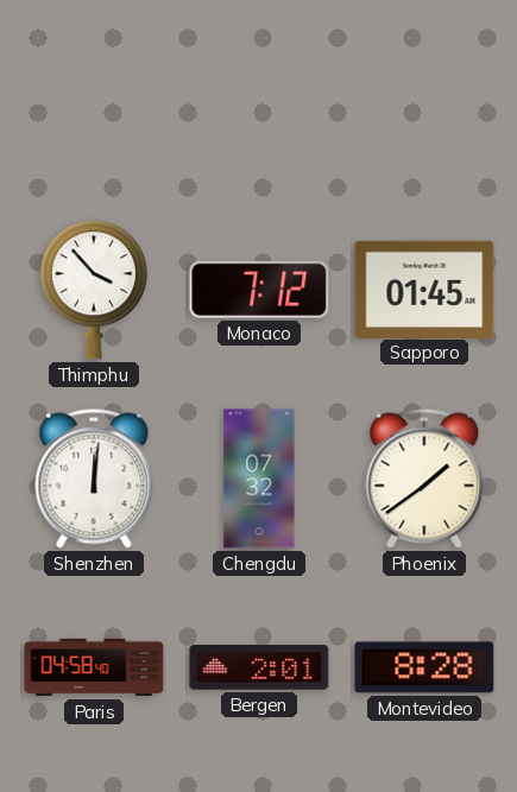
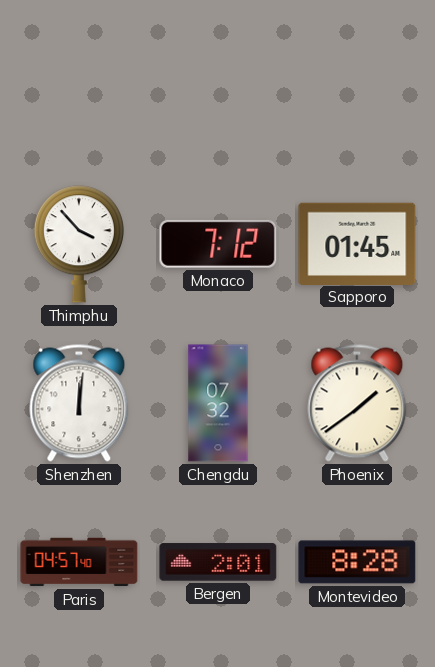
Paris: 04:58 -> 04:57
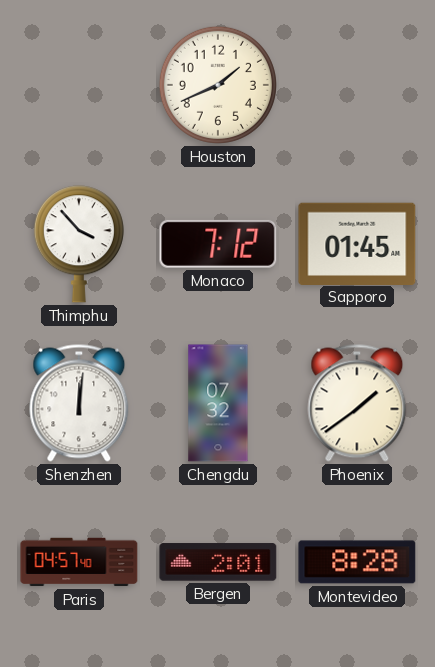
Houston: none -> 1:41
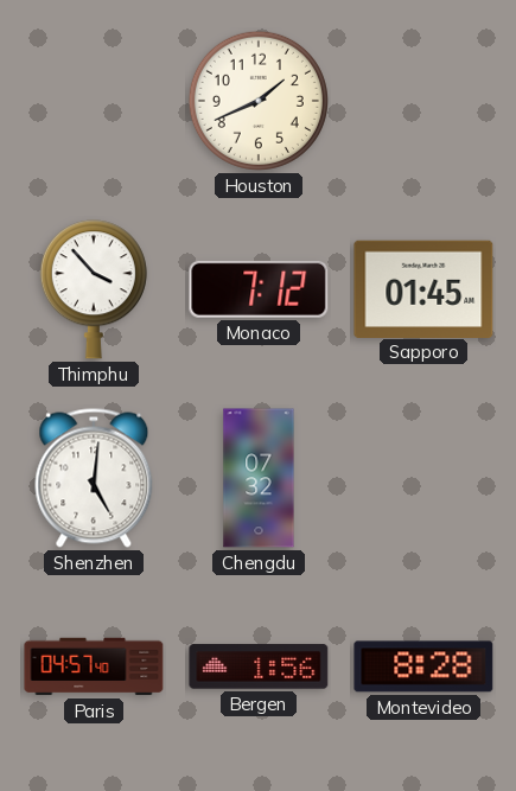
Shenzhen: 12:01 -> 5:01
Phoenix: 1:39 -> none
Bergen: 2:01 -> 1:56
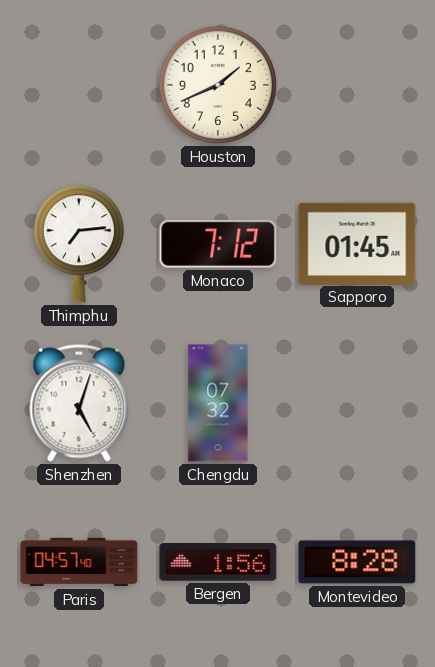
Thimphu: 3:53 -> 7:14
Shenzhen: 5:01 -> 5:03
